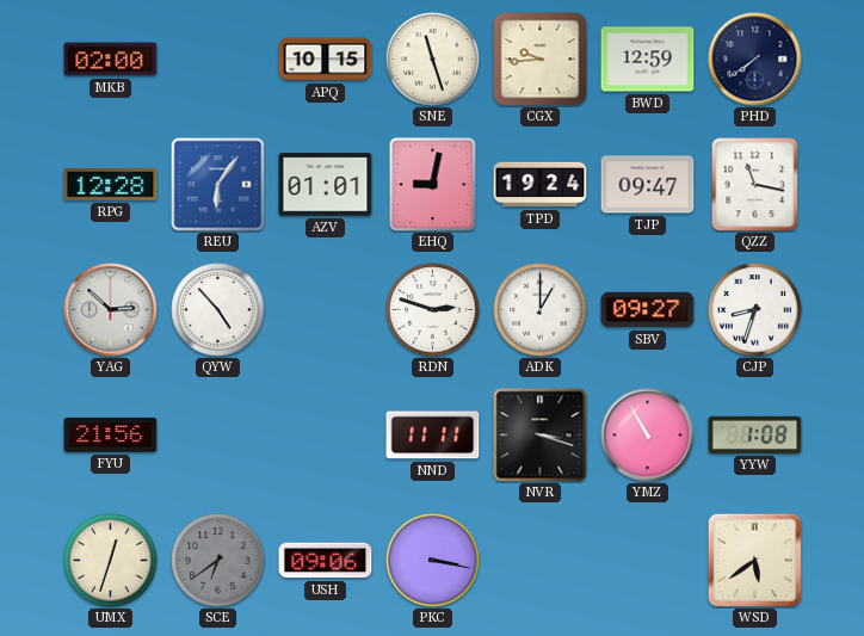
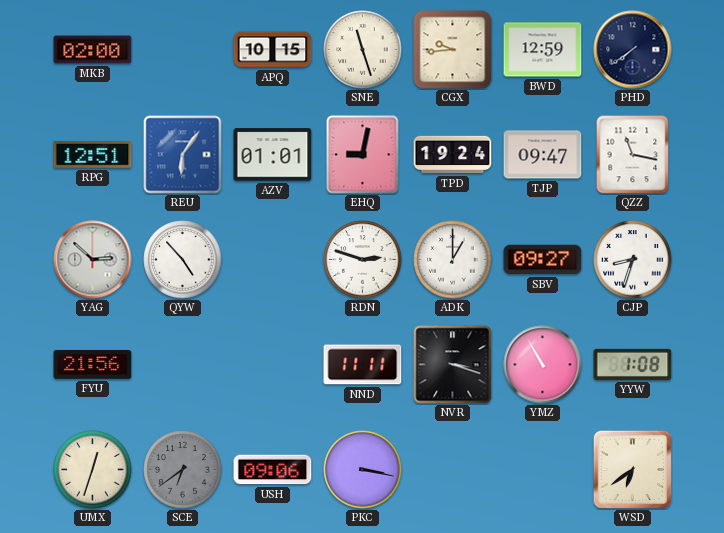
RPG: 12:28 -> 12:51
WSD: 5:39 -> 6:39
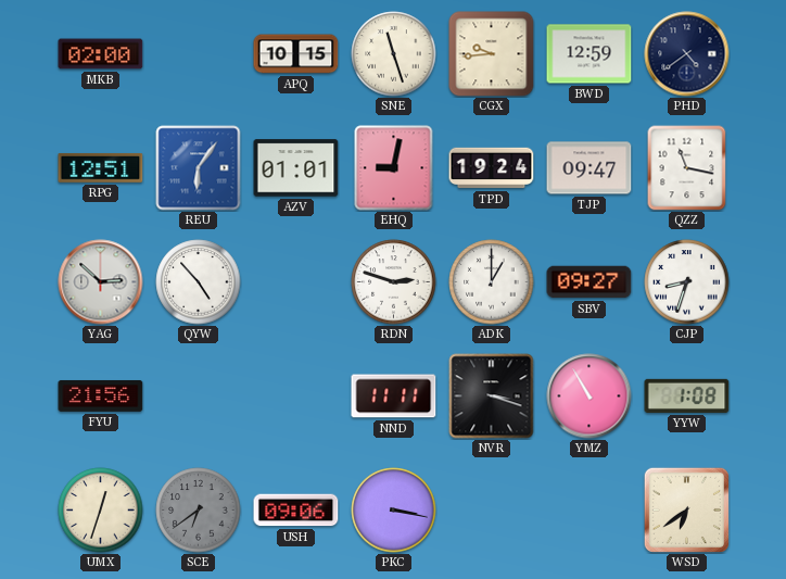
PHD: 7:39 -> 4:39
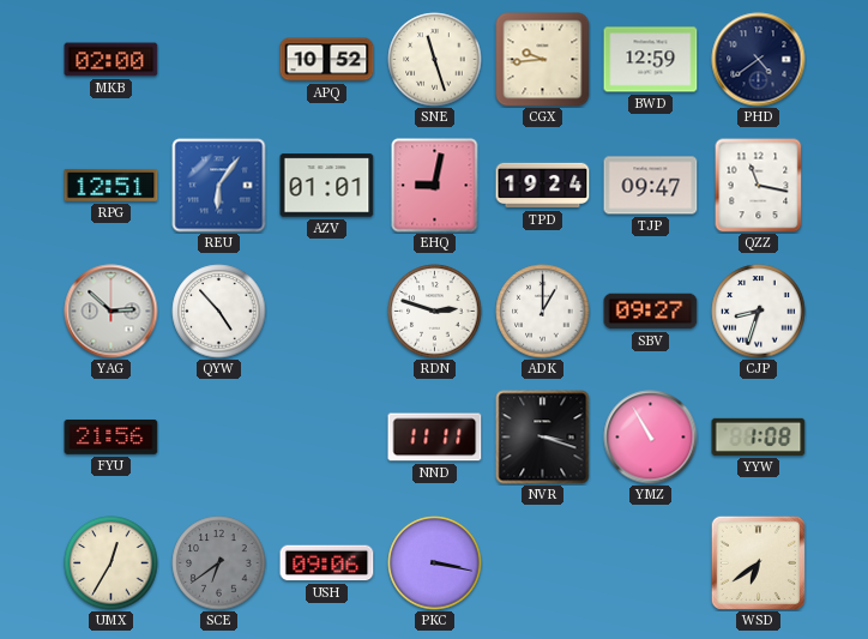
APQ: 10:15 -> 10:52
UMX: 12:33 -> 12:35
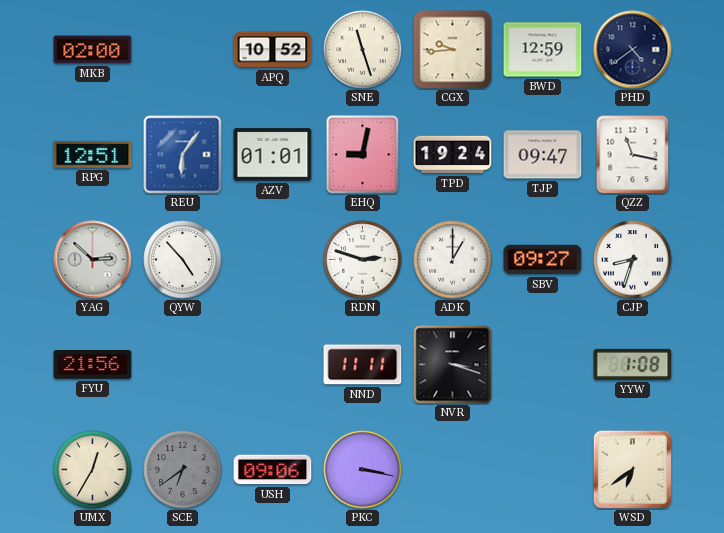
YMZ: 10:55 -> none
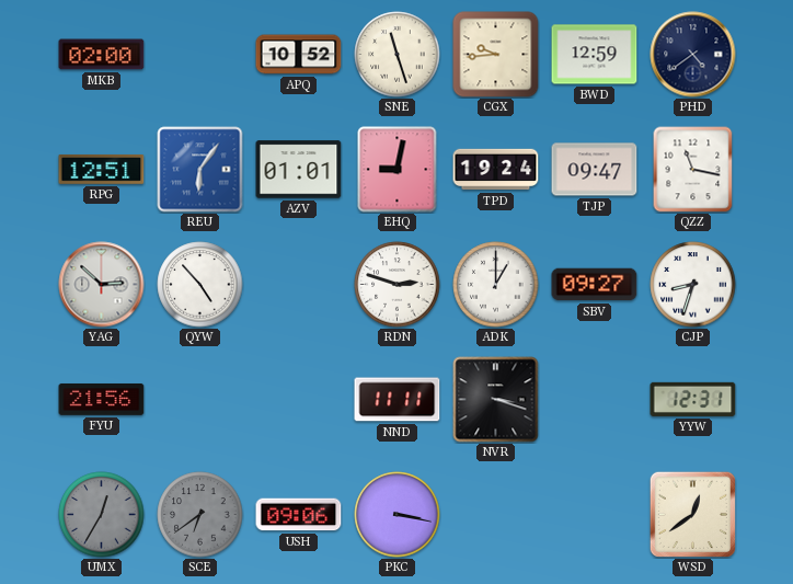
YYW: 1:08 -> 12:31
UMX dial: cream -> grey
WSD: 6:39 -> 12:39
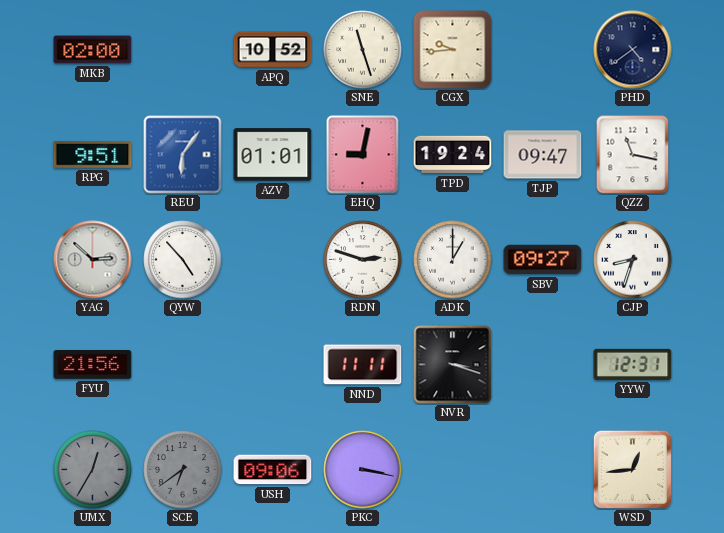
BWD: 12:59 -> none
RPG: 12:51 -> 9:51
WSD: 12:39 -> 12:44
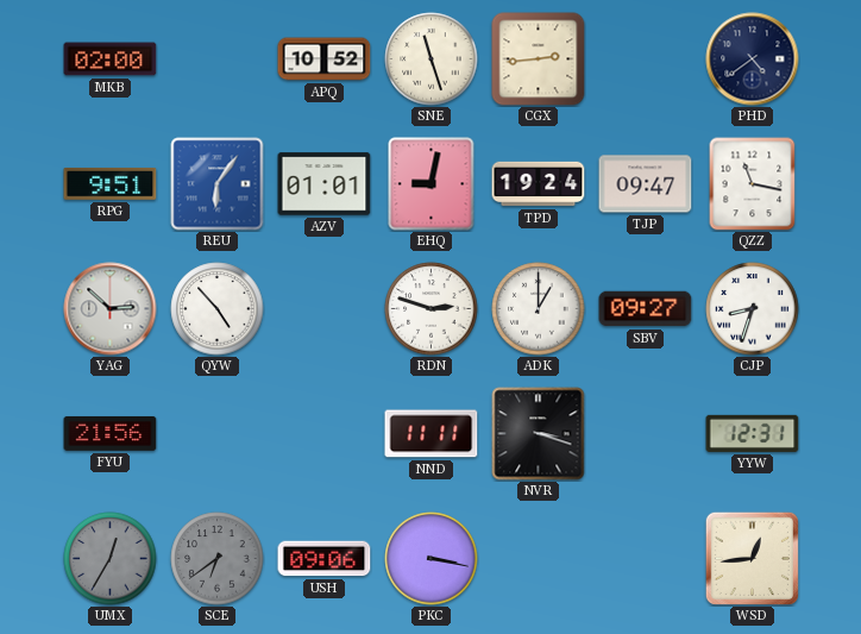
CGX: 9:44 -> 2:44
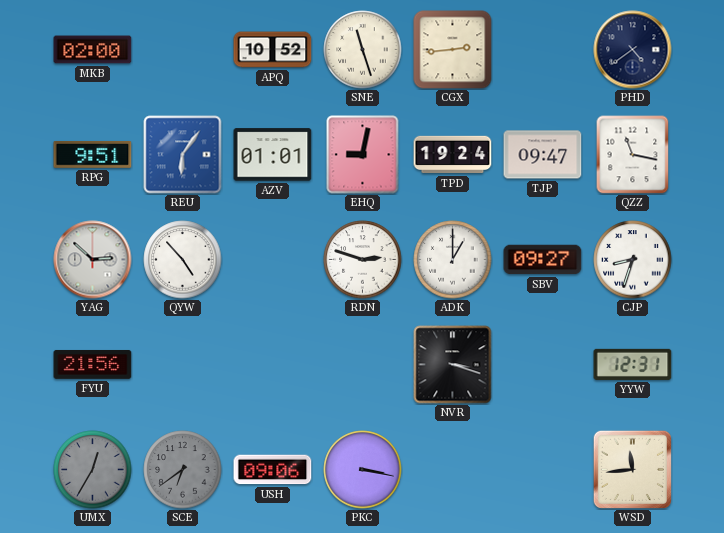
NND: 11:11 -> none
WSD: 12:44 -> 11:44
